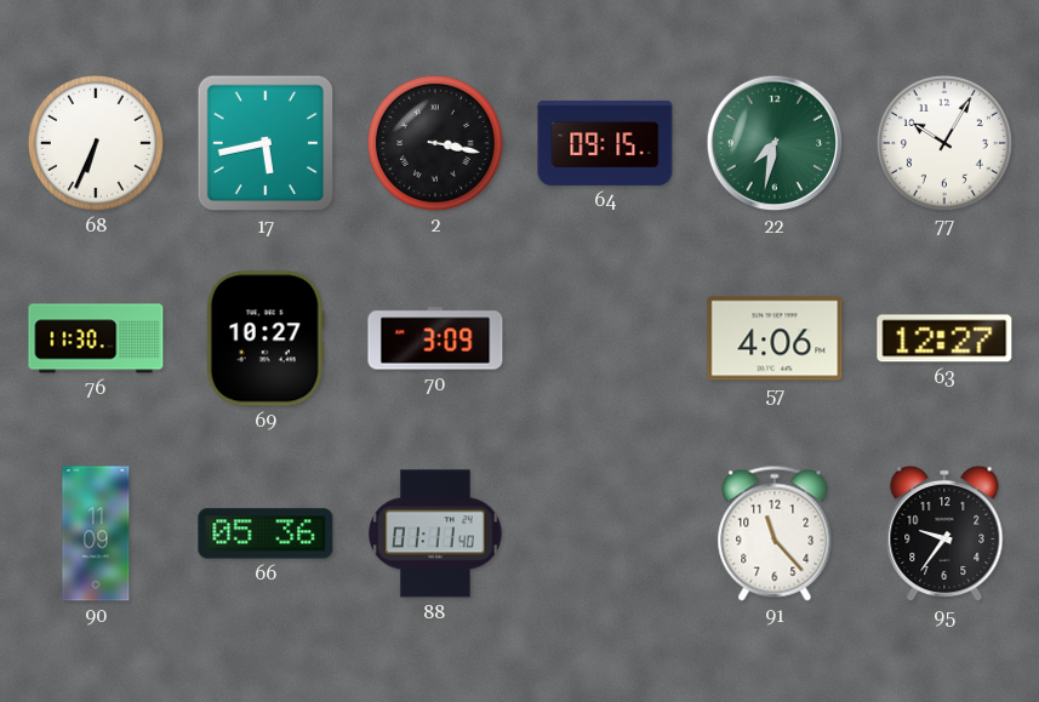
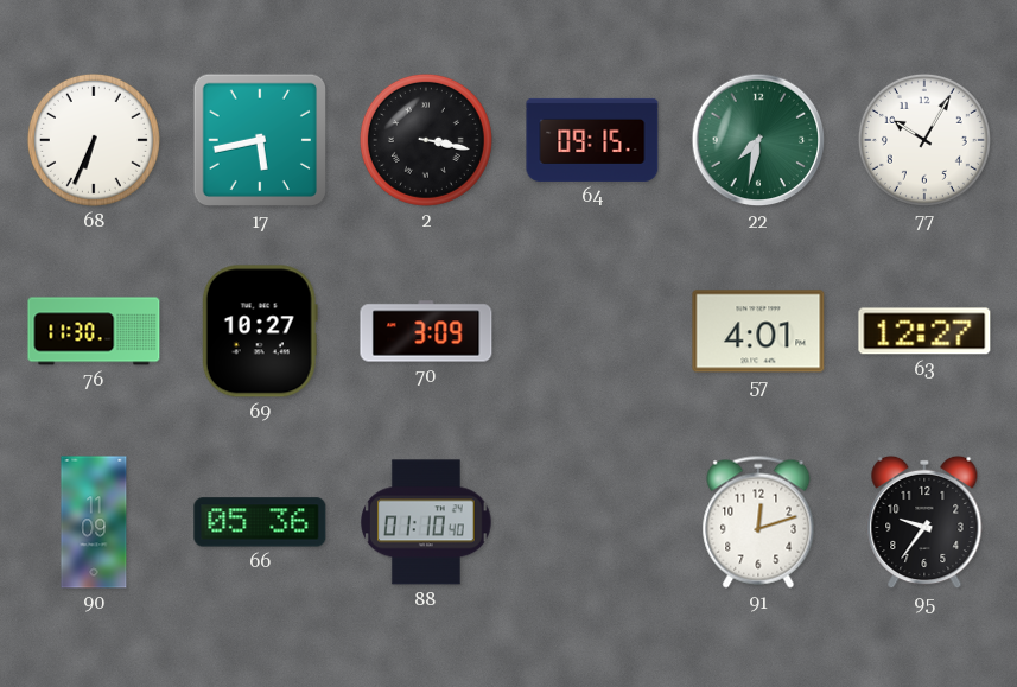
57: 4:06 -> 4:01
88: 01:11 -> 01:10
91: 11:23 -> 12:12
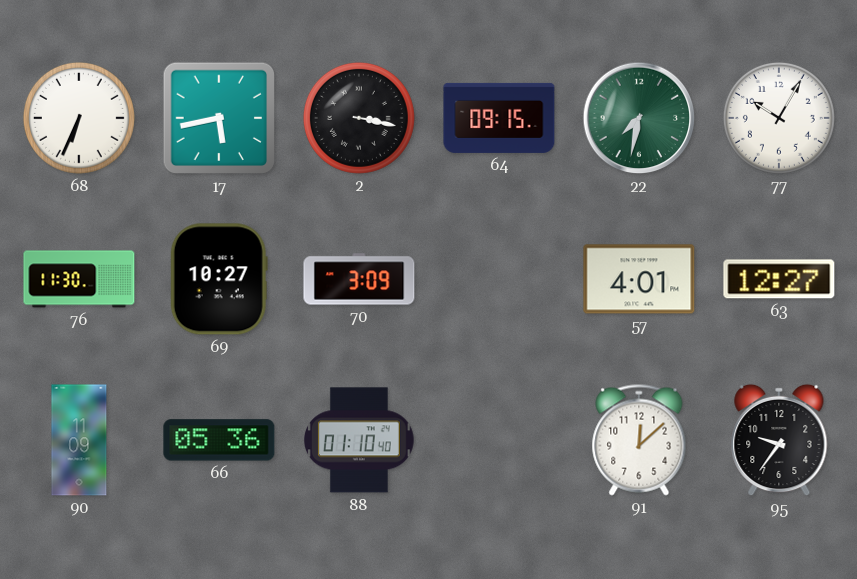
91: 12:12 -> 12:08
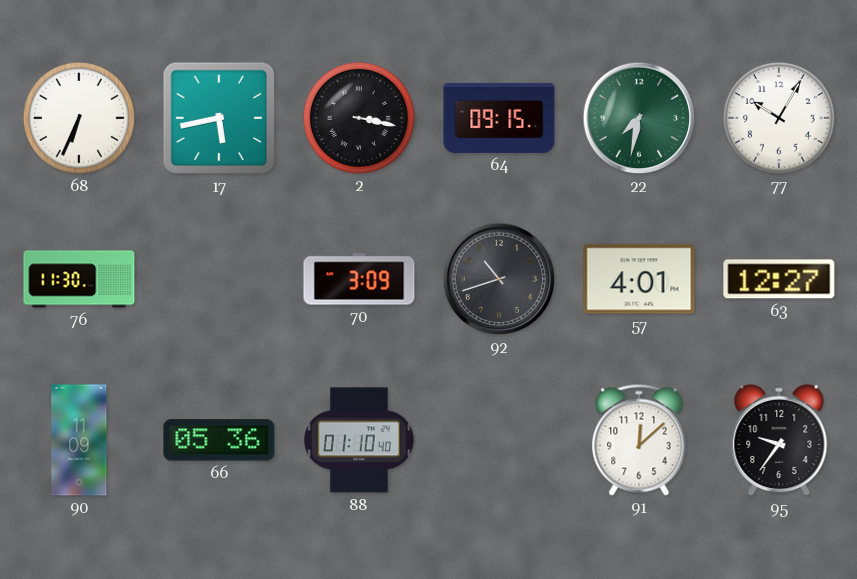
69: 10:27 -> none
92: none -> 10:42
